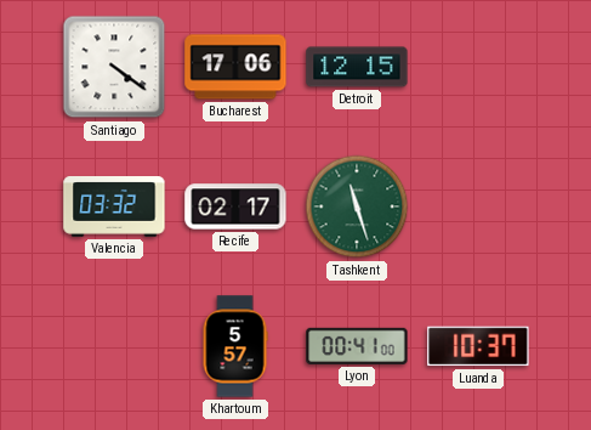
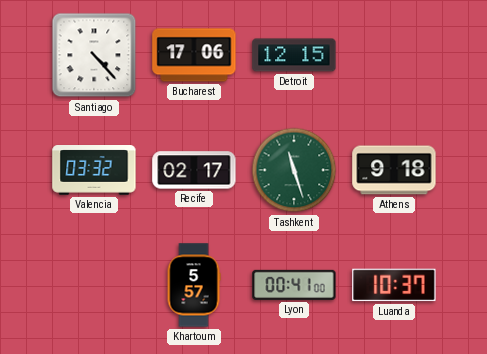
Santiago: 4:21 -> 4:23
Athens: none -> 9:18
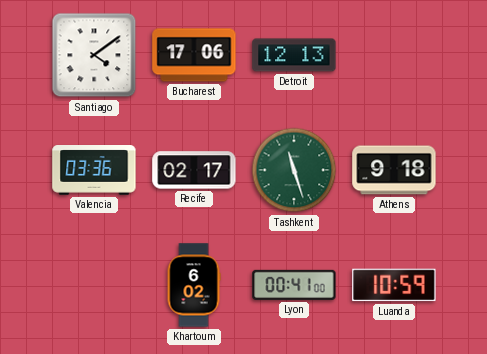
Santiago: 4:23 -> 4:09
Detroit: 12:15 -> 12:13
Valencia: 03:32 -> 03:36
Khartoum: 5:57 -> 6:02
Luanda: 10:37 -> 10:59
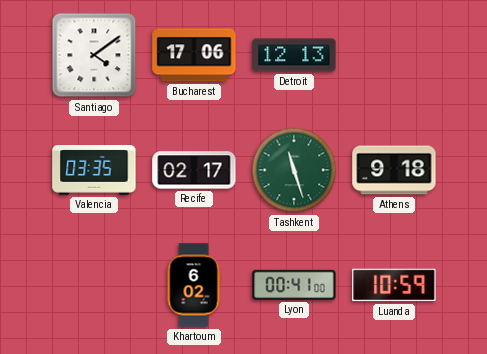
Valencia: 03:36 -> 03:35
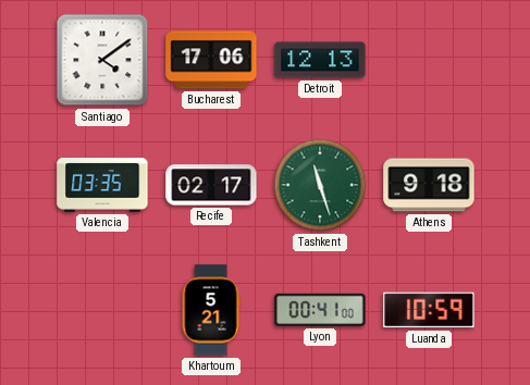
Khartoum: 6:02 -> 5:21
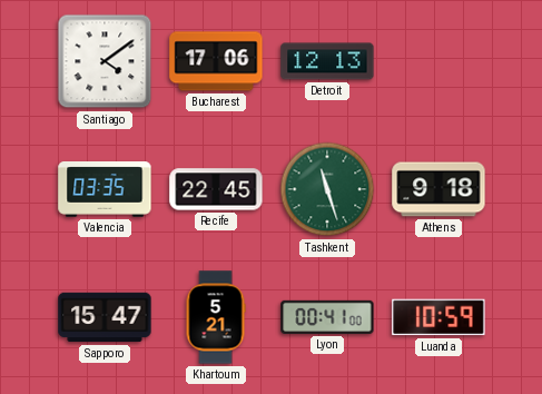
Recife: 02:17 -> 22:45
Sapporo: none -> 15:47
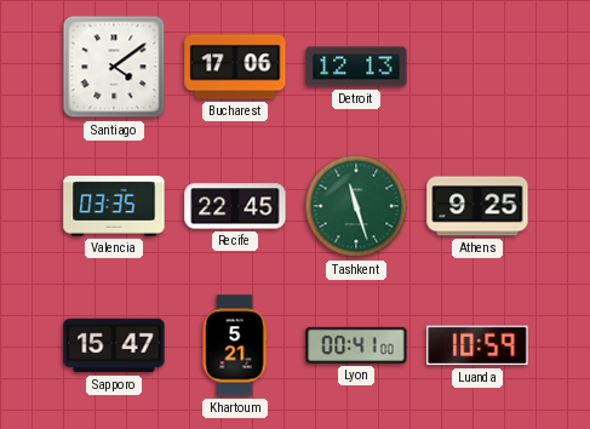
Athens: 9:18 -> 9:25
